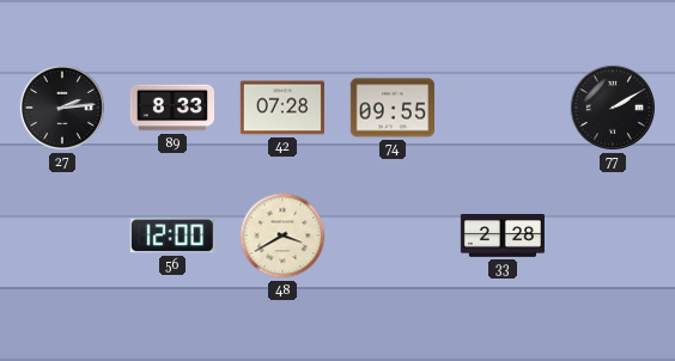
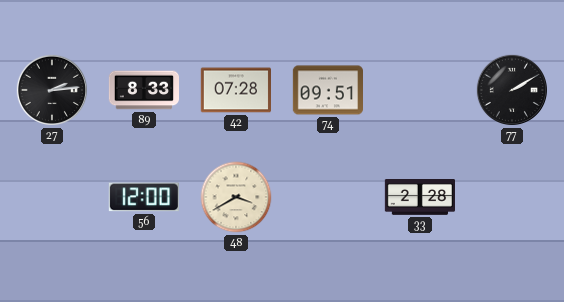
74: 09:55 -> 09:51
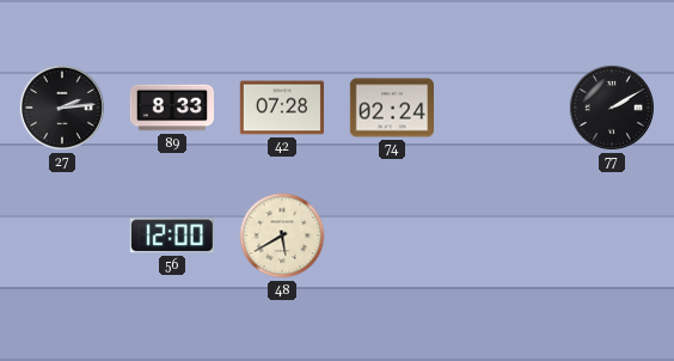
74: 09:51 -> 02:24
48: 3:40 -> 5:40
33: 2:28 -> none
